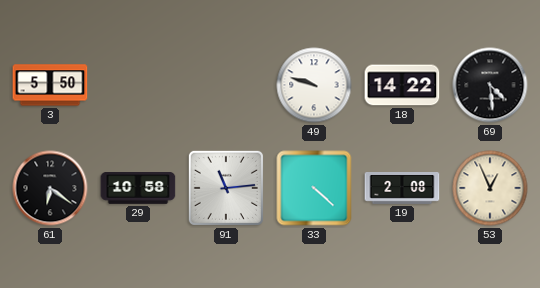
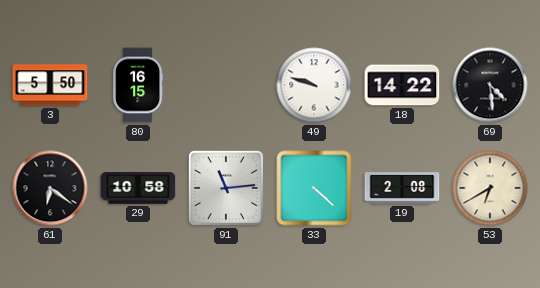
80: none -> 16:15
53: 12:56 -> 6:40
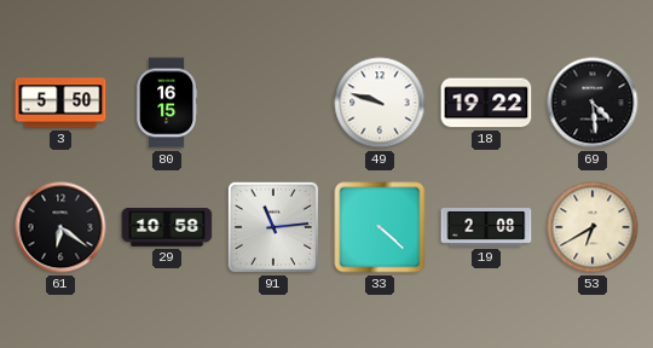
18: 14:22 -> 19:22
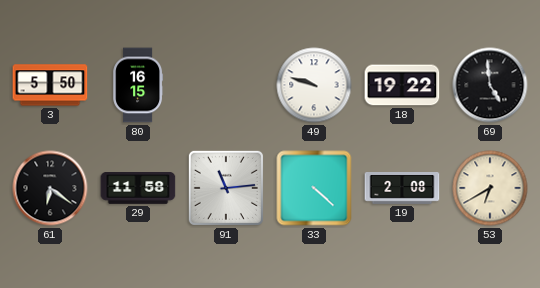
69: 4:29 -> 4:59
29: 10:58 -> 11:58
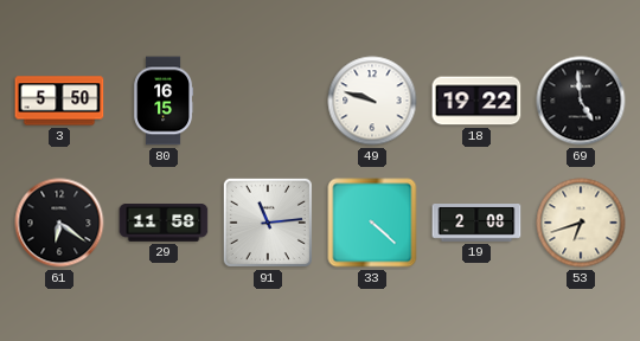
53: 6:40 -> 6:42
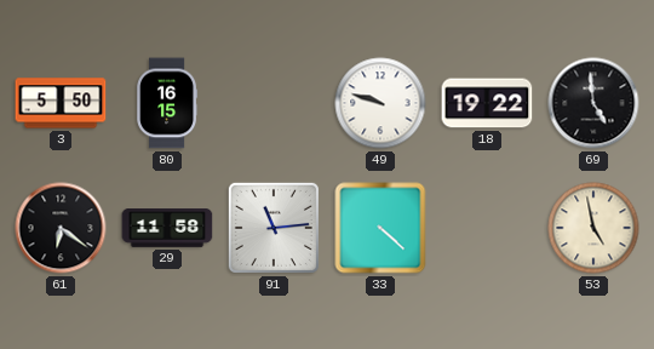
19: 2:08 -> none
53: 6:42 -> 4:58
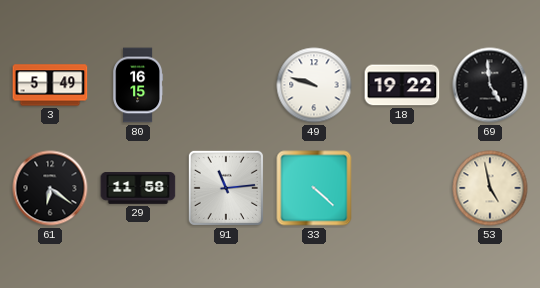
3: 5:50 -> 5:49
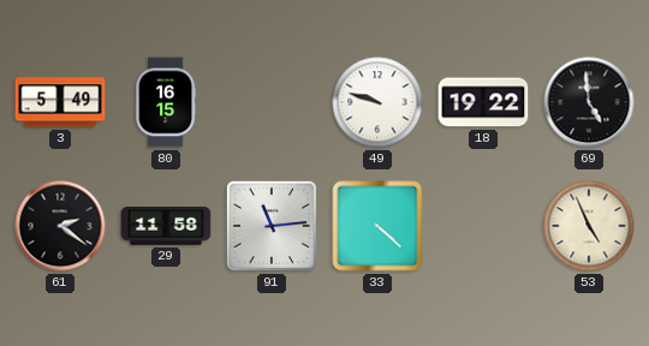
61: 6:21 -> 2:21
53: 4:58 -> 4:56
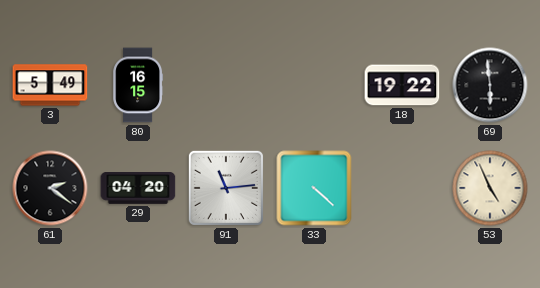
49: 9:48 -> none
69: 4:59 -> 5:59
29: 11:58 -> 04:20
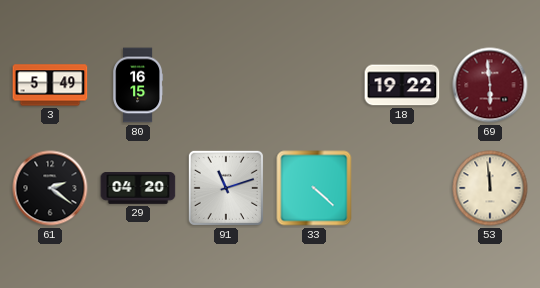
69 dial: black -> burgundy
91: 11:14 -> 11:12
53: 4:56 -> 11:59
